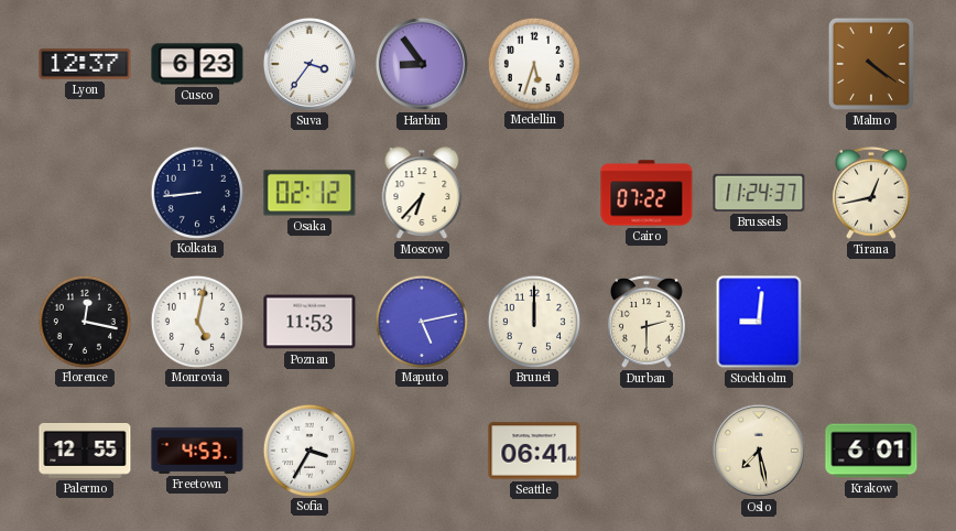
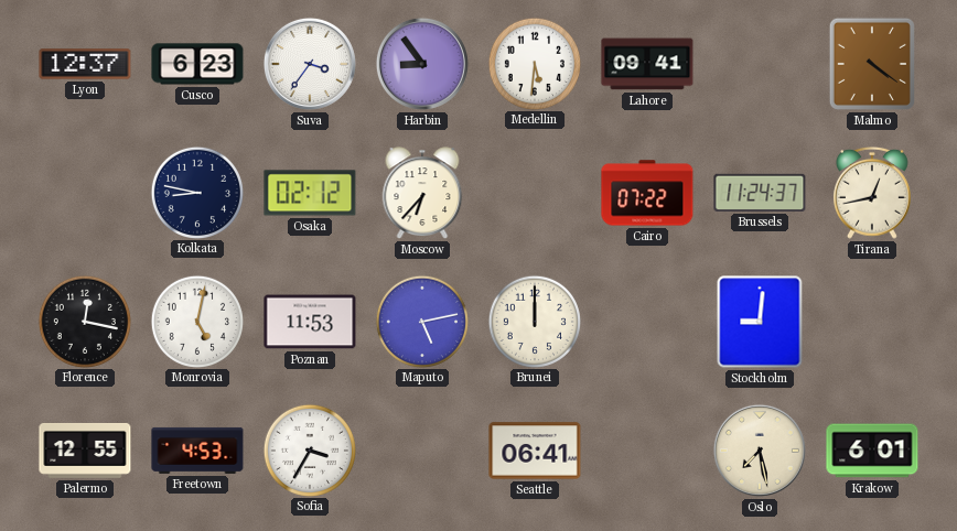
Medellin: 5:33 -> 5:31
Lahore: none -> 09:41
Kolkata: 8:44 -> 8:47
Durban: 2:30 -> none
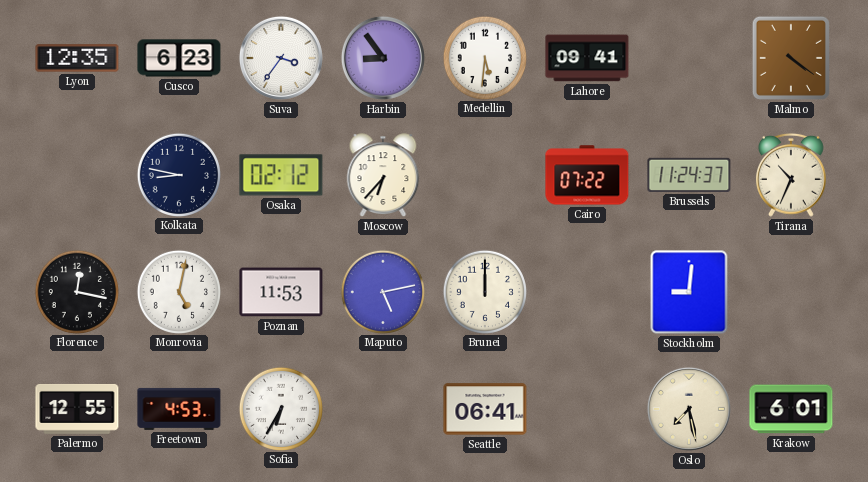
Lyon: 12:37 -> 12:35
Tirana: 12:43 -> 10:34
Sofia: 3:35 -> 6:35
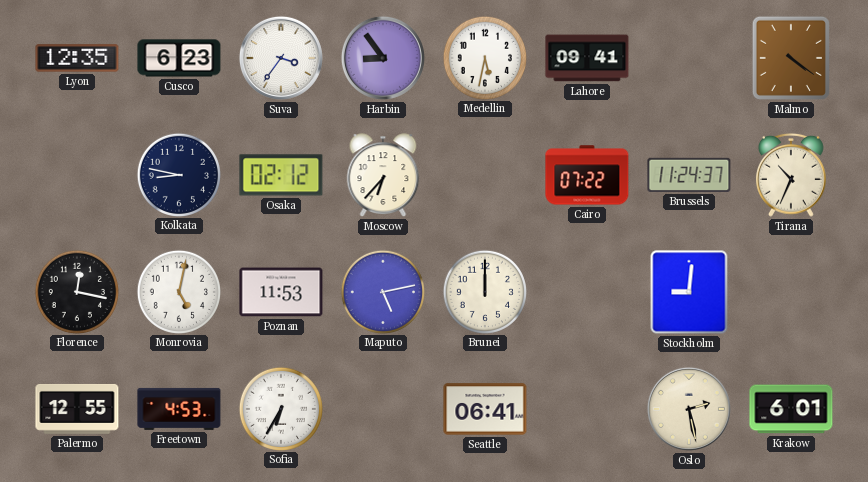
Medellin: 5:31 -> 5:32
Oslo: 7:28 -> 2:28
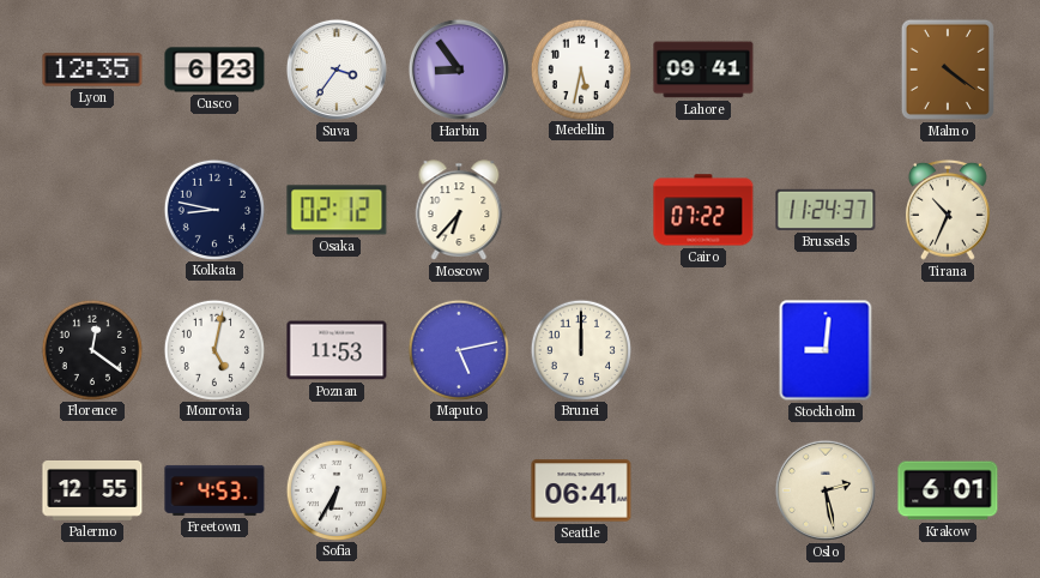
Florence: 12:17 -> 12:21
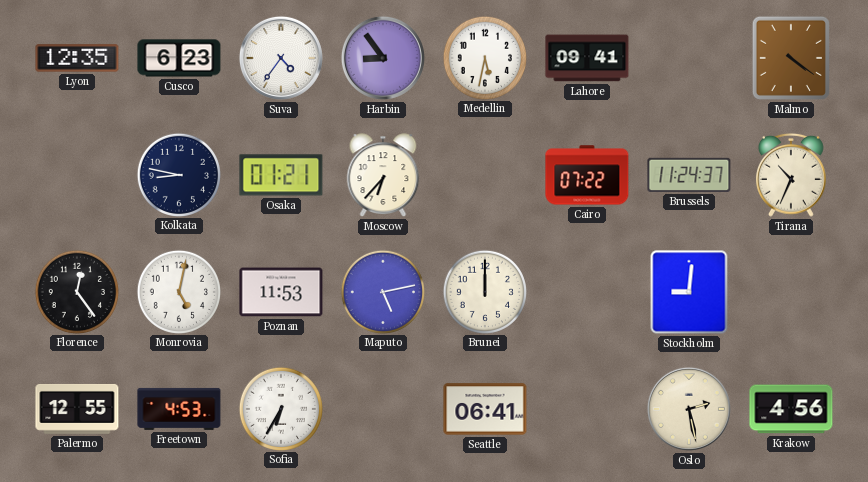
Suva: 3:36 -> 4:36
Osaka: 02:12 -> 01:21
Florence: 12:21 -> 12:24
Krakow: 6:01 -> 4:56
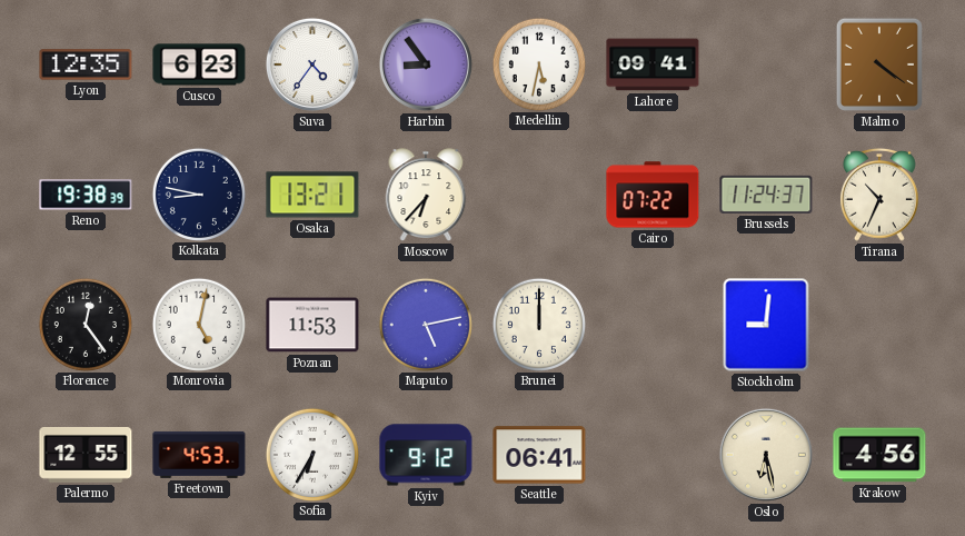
Reno: none -> 19:38
Osaka: 01:21 -> 13:21
Kyiv: none -> 9:12
Oslo: 2:28 -> 6:28
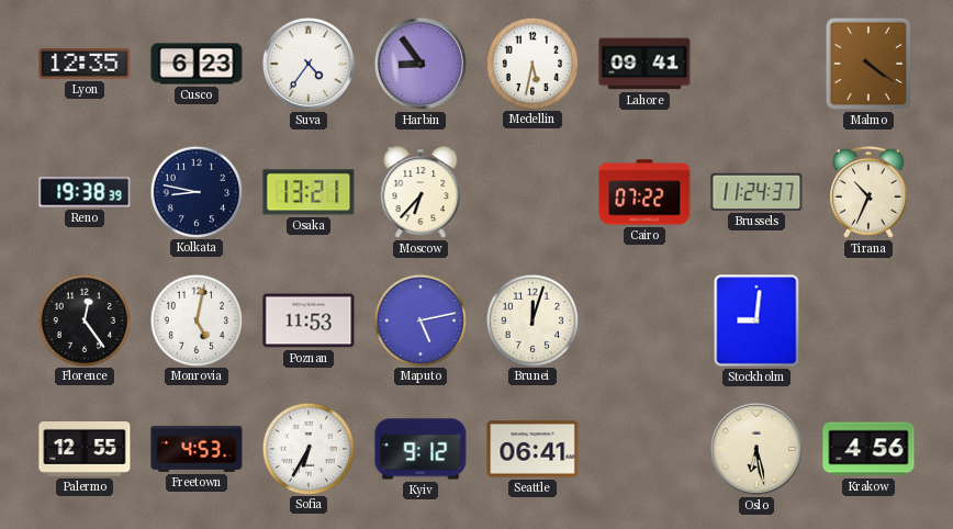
Brunei: 12:00 -> 12:03
